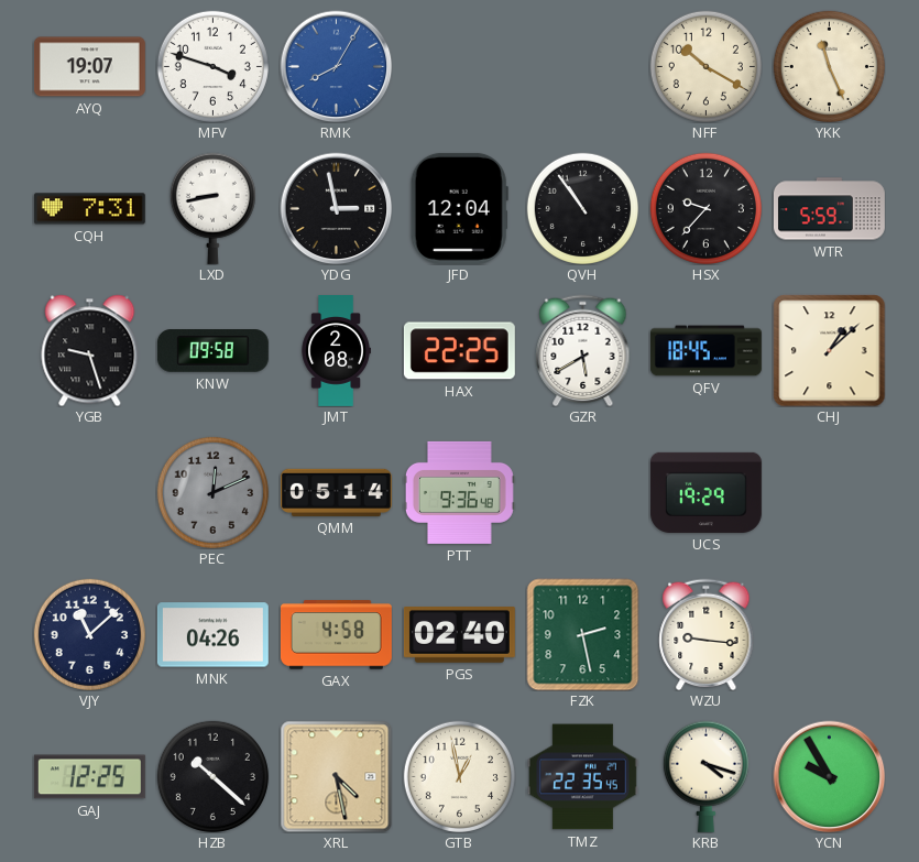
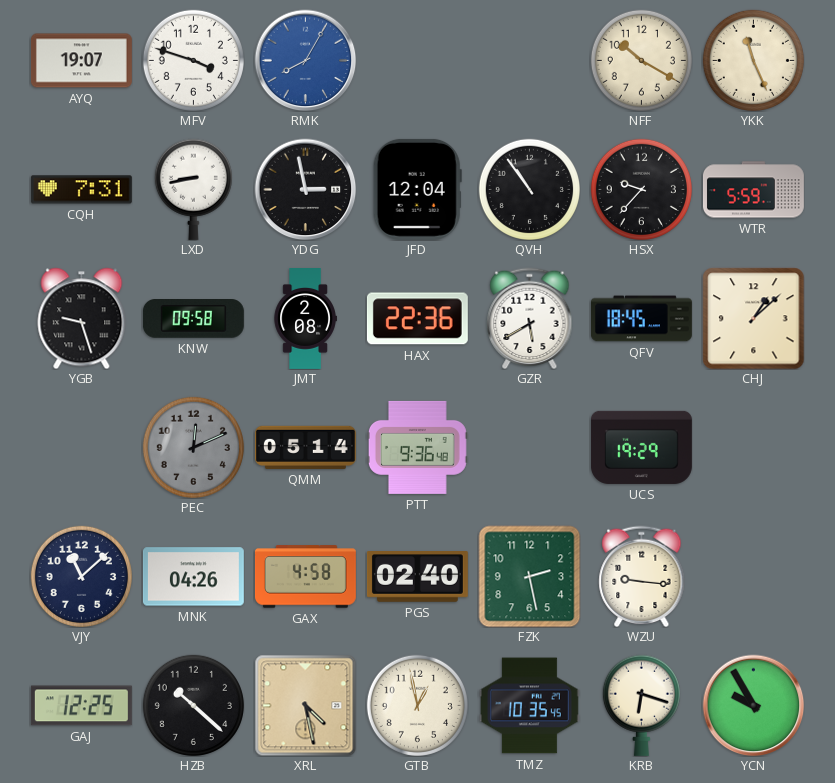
HAX: 22:25 -> 22:36
TMZ: 22:35 -> 10:35
KRB: 4:18 -> 6:18
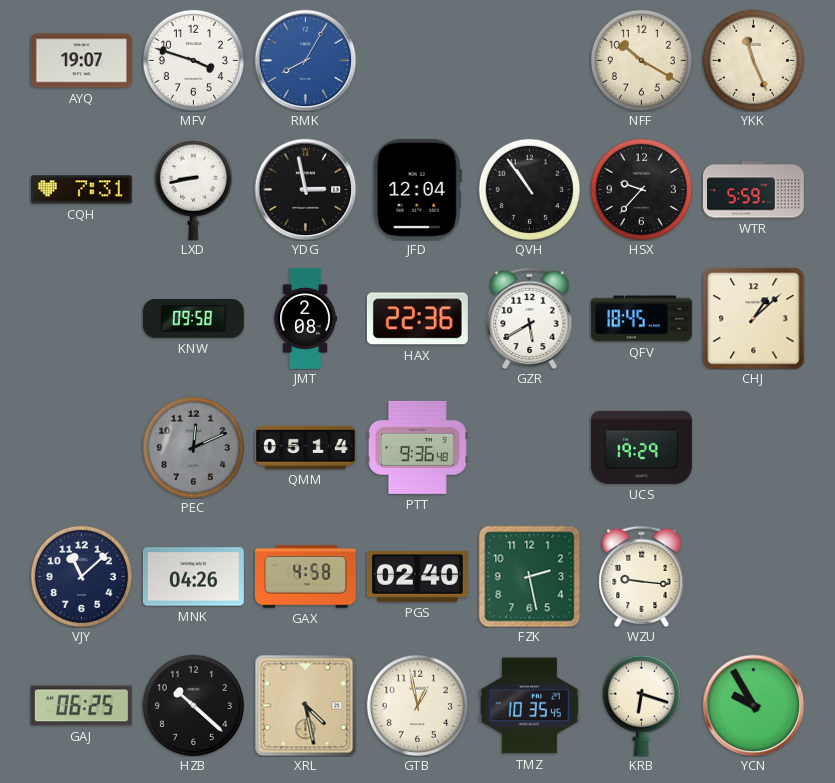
YGB: 9:27 -> none
GAJ: 12:25 -> 06:25
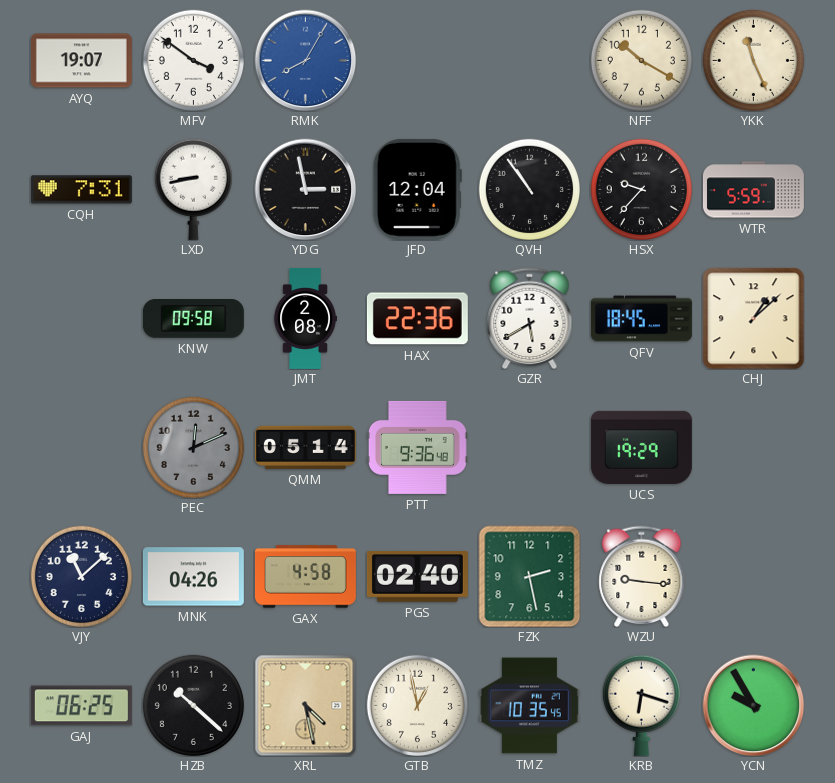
MFV: 3:48 -> 3:51
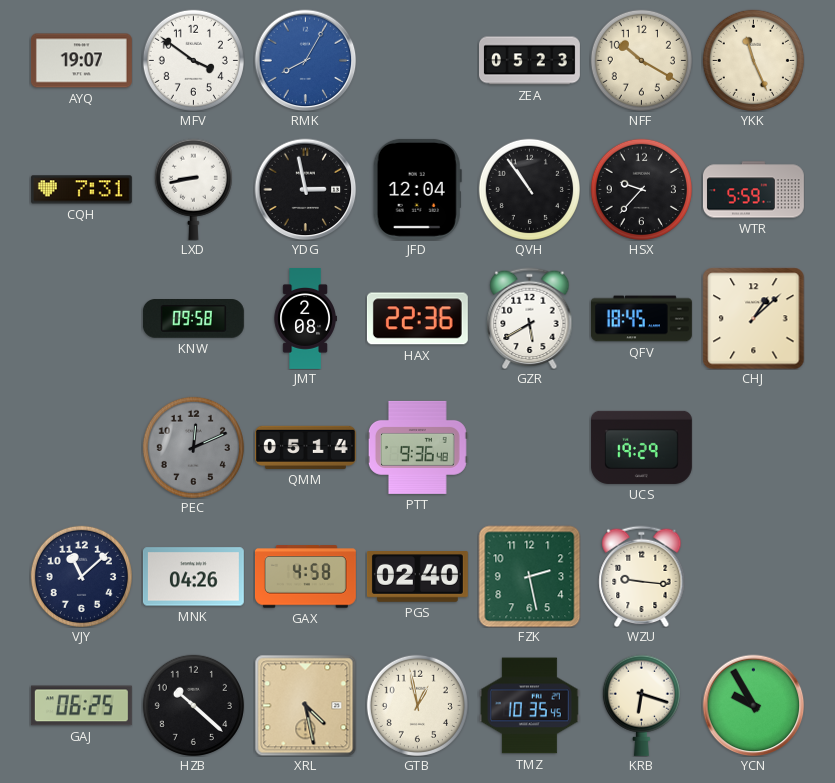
ZEA: none -> 05:23
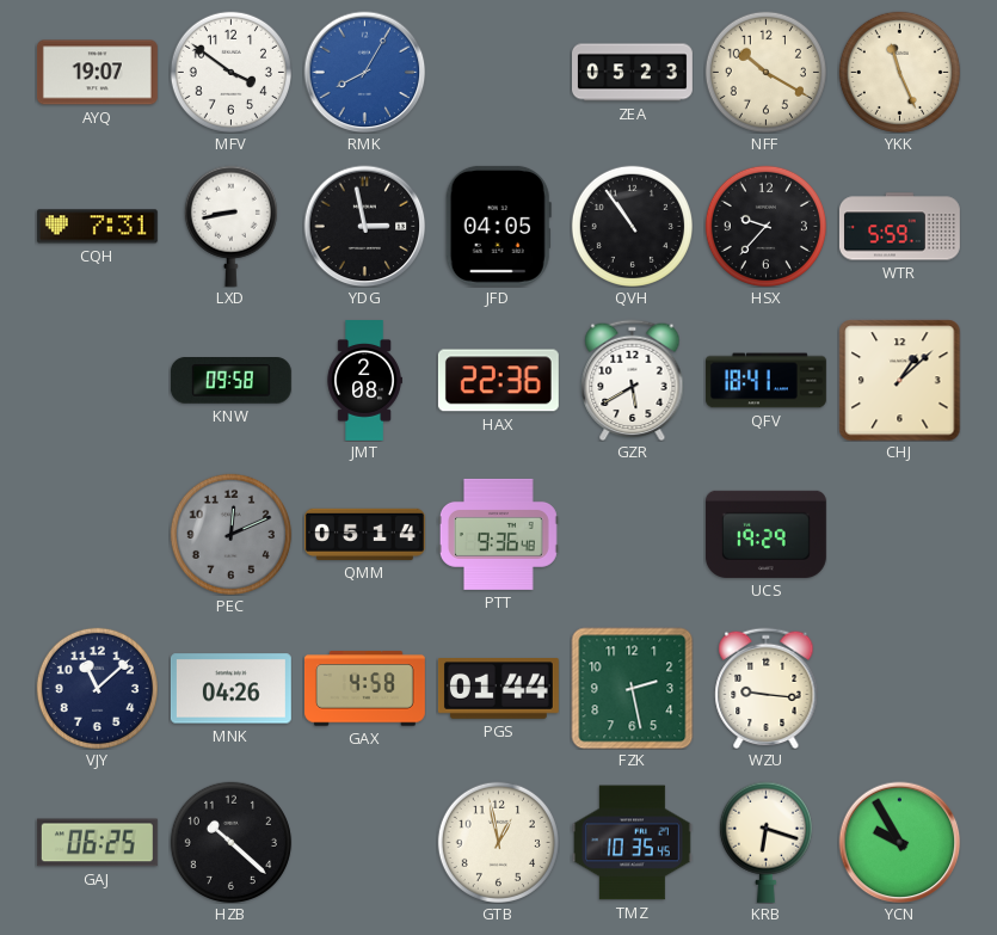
JFD: 12:04 -> 04:05
QFV: 18:45 -> 18:41
PGS: 02:40 -> 01:44
XRL: 4:28 -> none
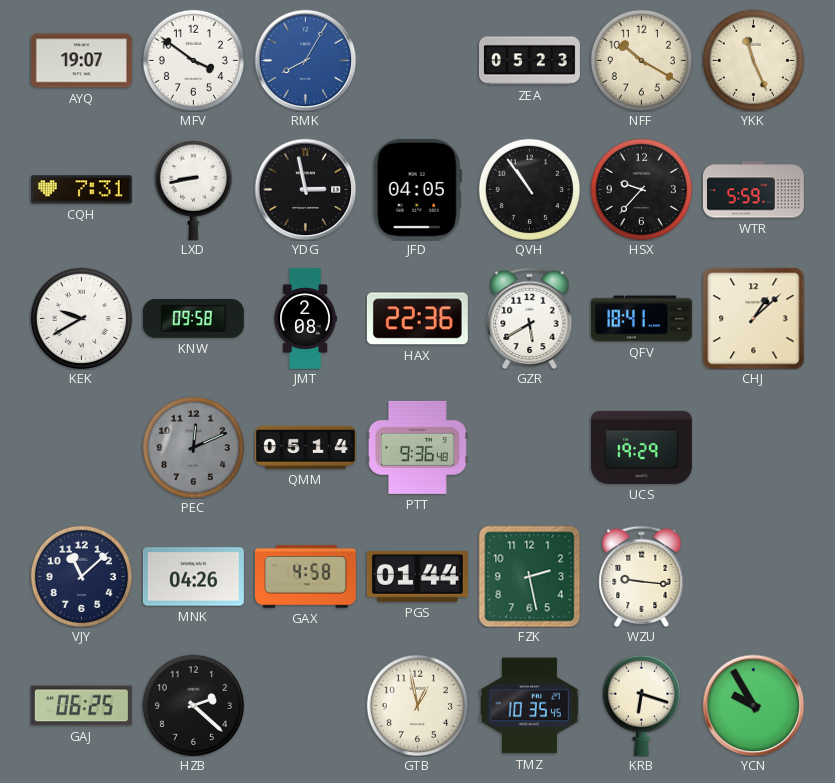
KEK: none -> 9:40
HZB: 10:22 -> 2:22
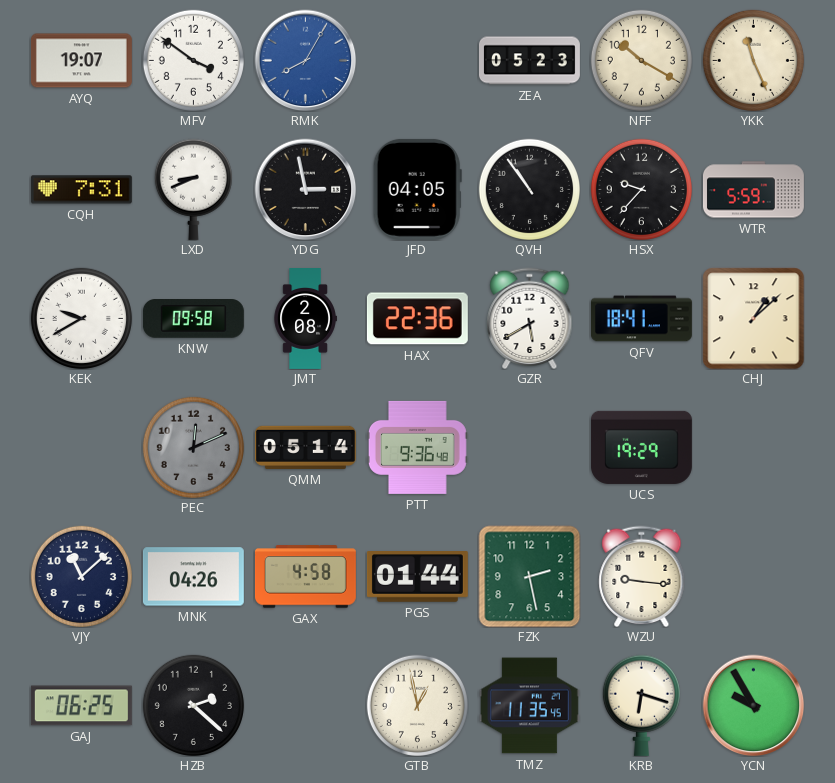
LXD: 8:43 -> 8:41
TMZ: 10:35 -> 11:35
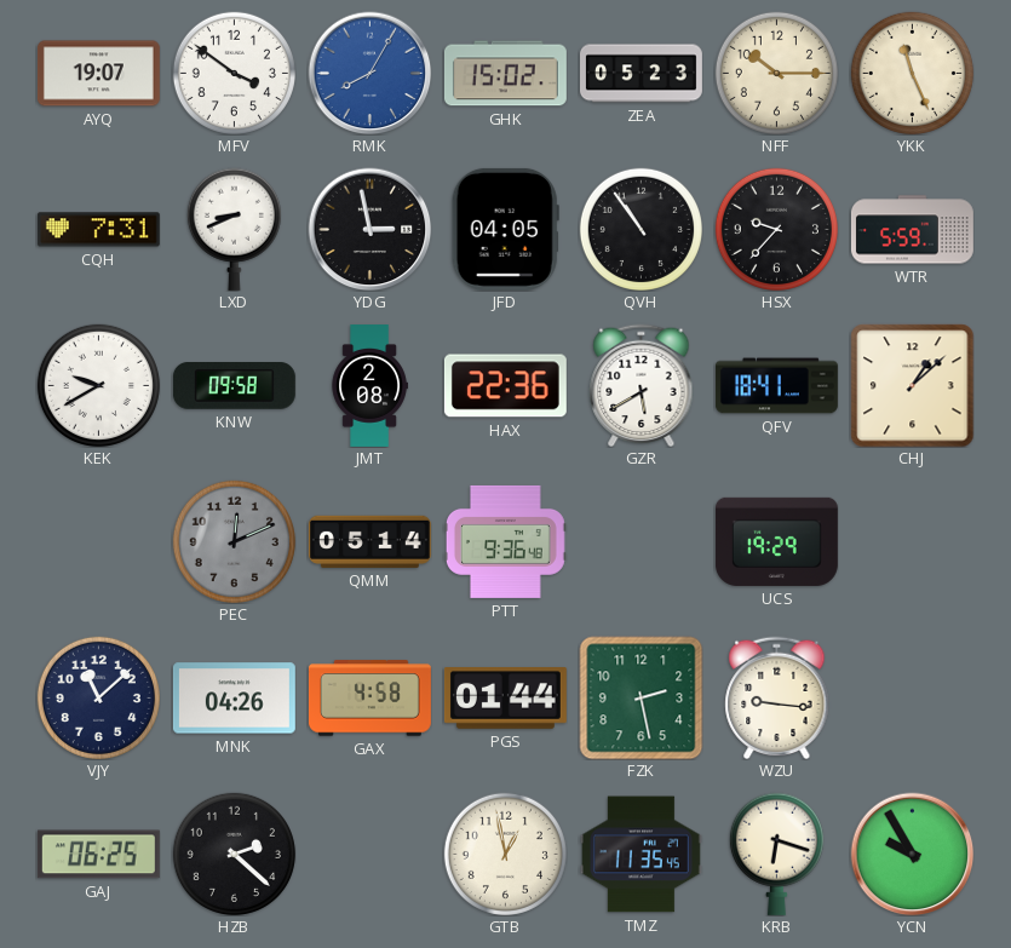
GHK: none -> 15:02
NFF: 10:20 -> 10:15
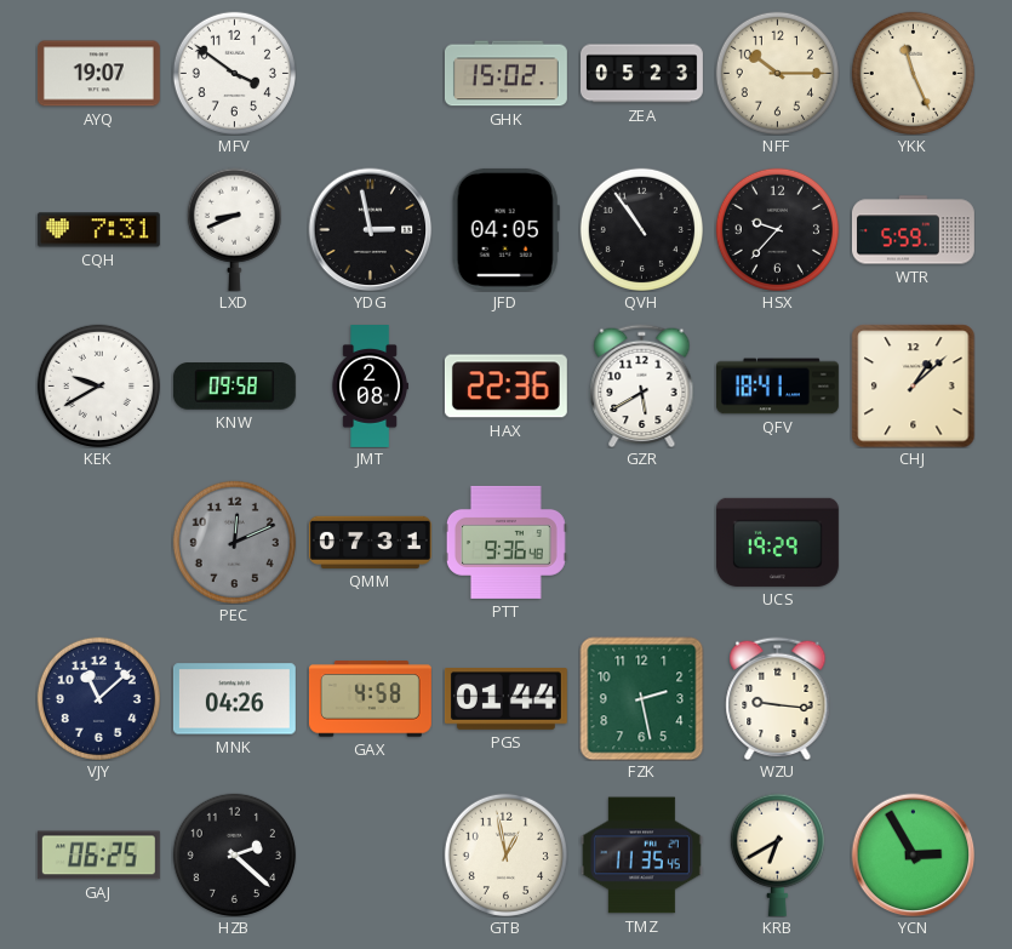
RMK: 8:05 -> none
QMM: 05:14 -> 07:31
KRB: 6:18 -> 6:40
YCN: 9:55 -> 2:55
